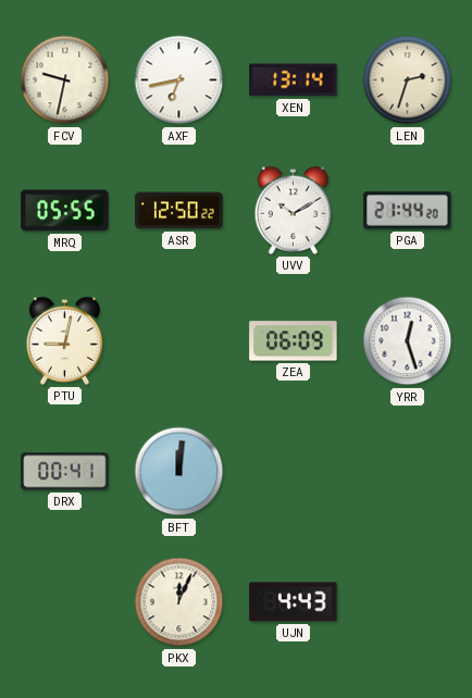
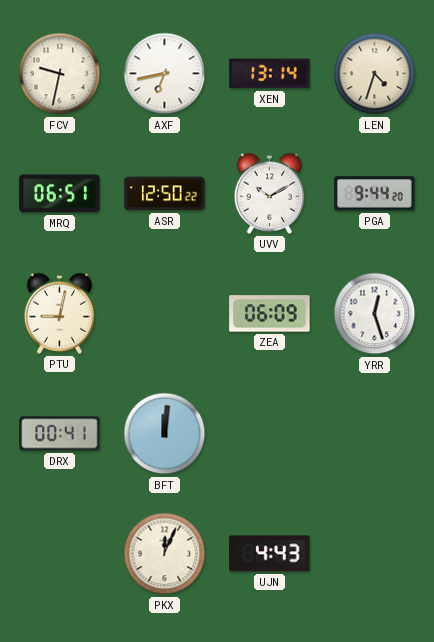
LEN: 2:33 -> 4:33
MRQ: 05:55 -> 06:51
PGA: 21:44 -> 9:44
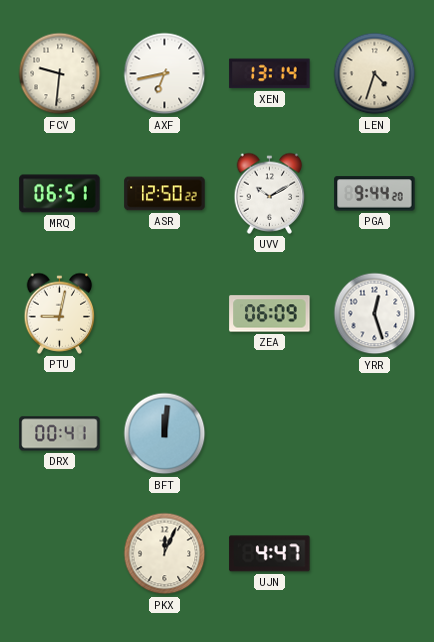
FCV: 9:32 -> 9:31
UJN: 4:43 -> 4:47
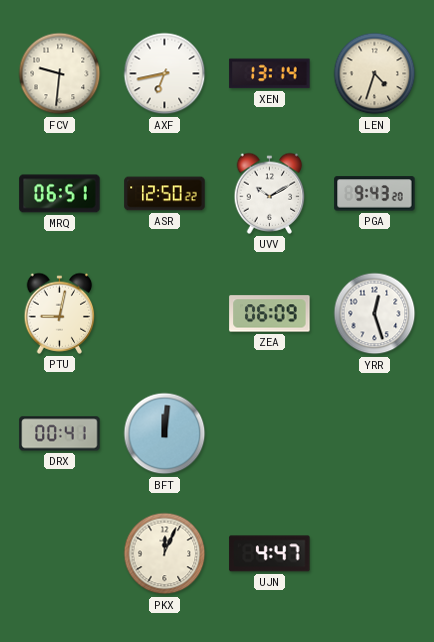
PGA: 9:44 -> 9:43
